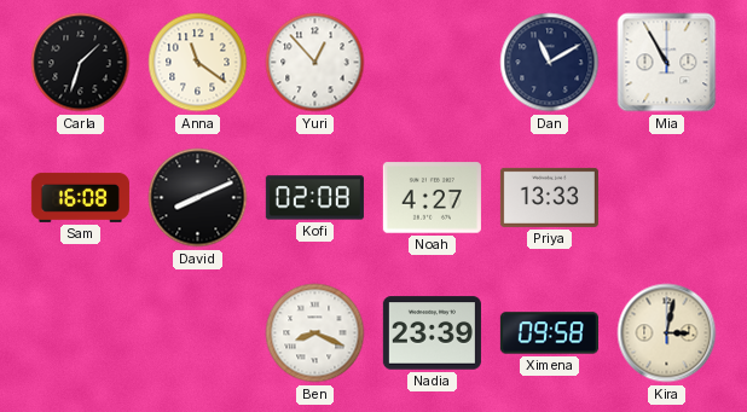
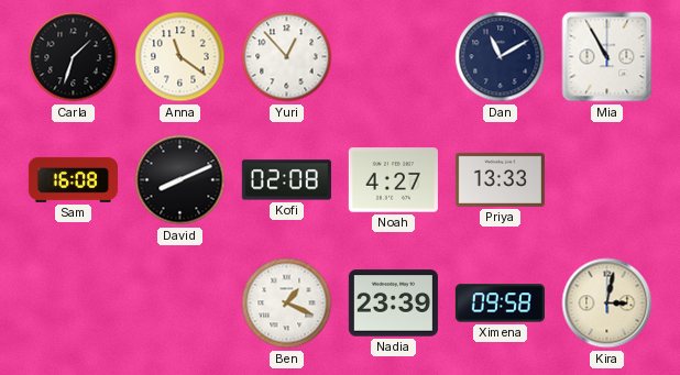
Ben: 8:19 -> 1:19
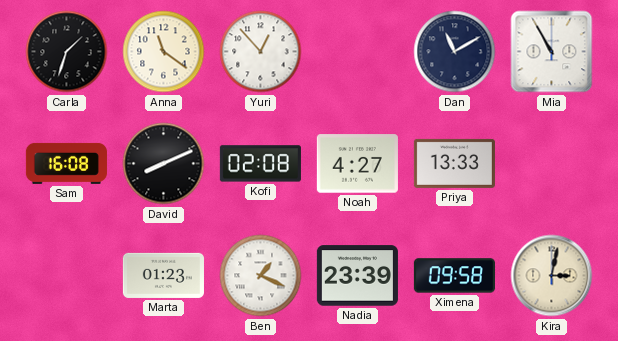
Marta: none -> 01:23
